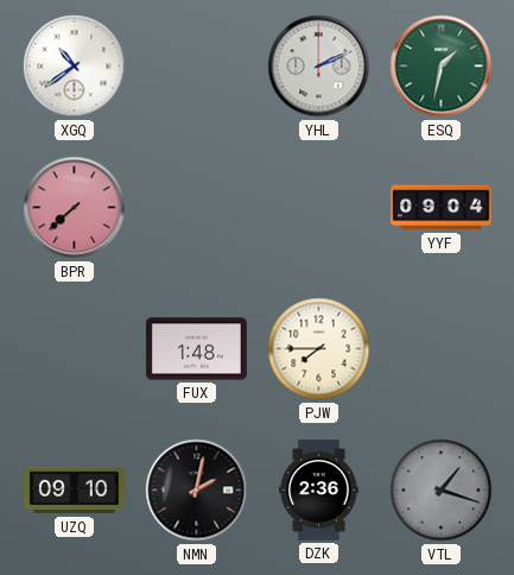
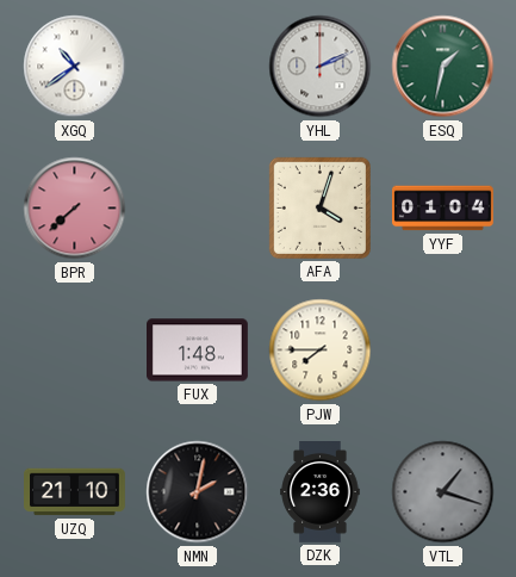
AFA: none -> 4:03
YYF: 09:04 -> 01:04
UZQ: 09:10 -> 21:10
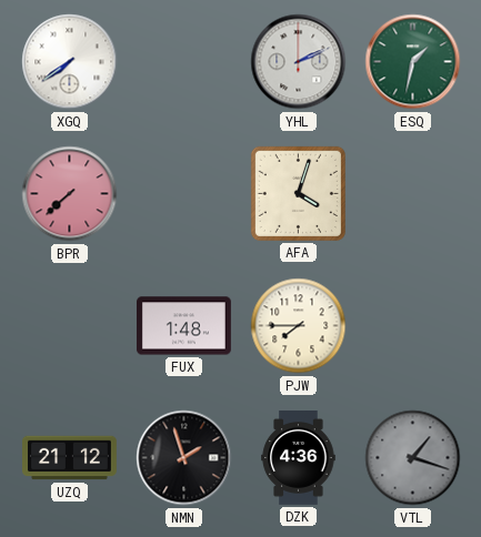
XGQ: 10:39 -> 7:39
YYF: 01:04 -> none
UZQ: 21:10 -> 21:12
NMN: 2:02 -> 1:57
DZK: 2:36 -> 4:36
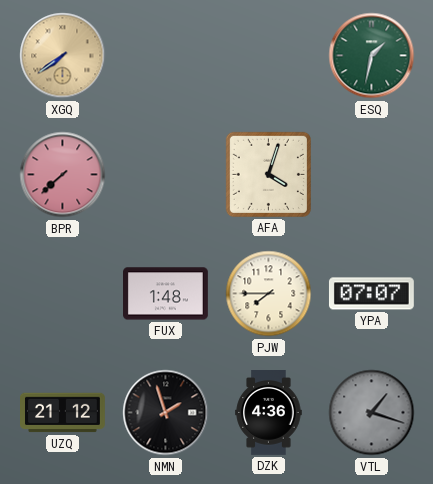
XGQ dial: white -> champagne
YHL: 2:11 -> none
YPA: none -> 07:07
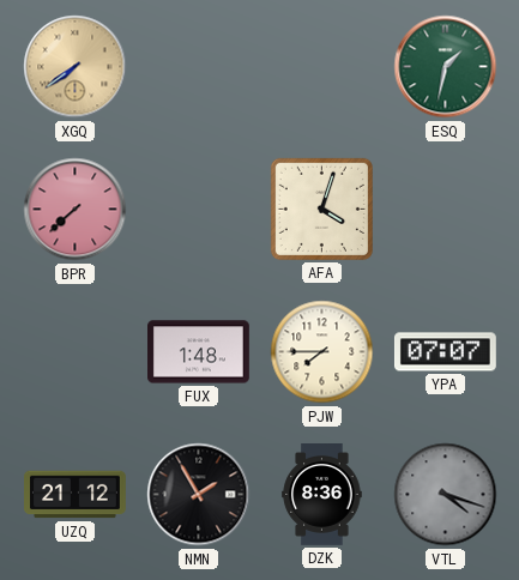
NMN: 1:57 -> 1:55
DZK: 4:36 -> 8:36
VTL: 1:18 -> 4:18
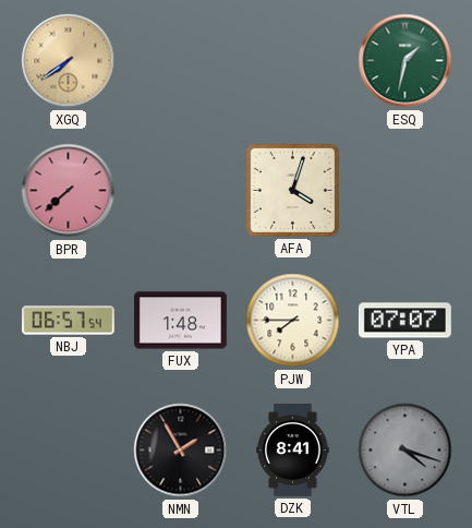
NBJ: none -> 06:57
UZQ: 21:12 -> none
DZK: 8:36 -> 8:41
